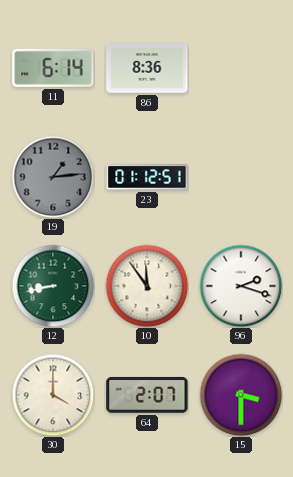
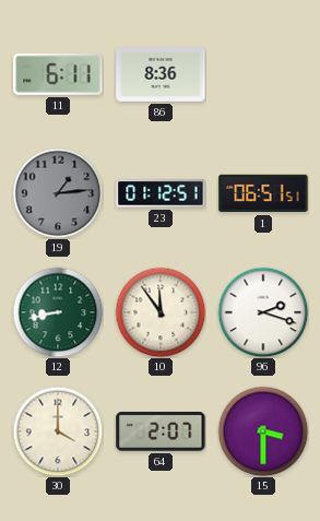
11: 6:14 -> 6:11
1: none -> 06:51
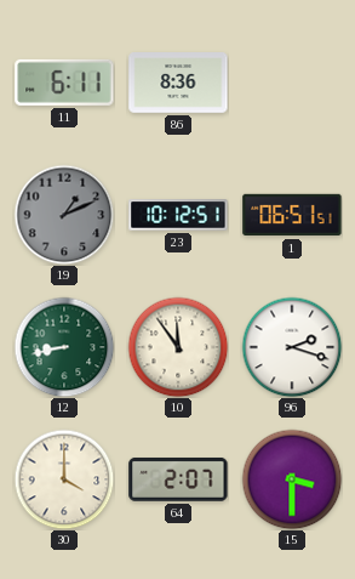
19: 1:14 -> 1:11
23: 01:12 -> 10:12
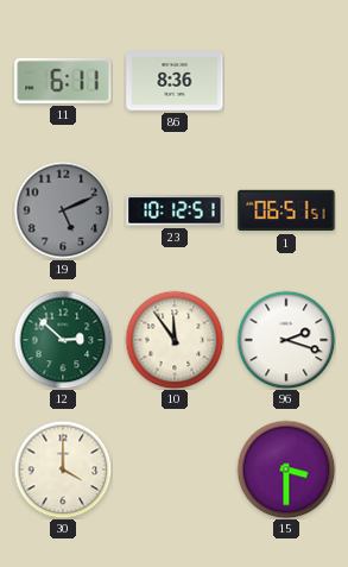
19: 1:11 -> 5:11
12: 8:43 -> 2:52
64: 2:07 -> none
